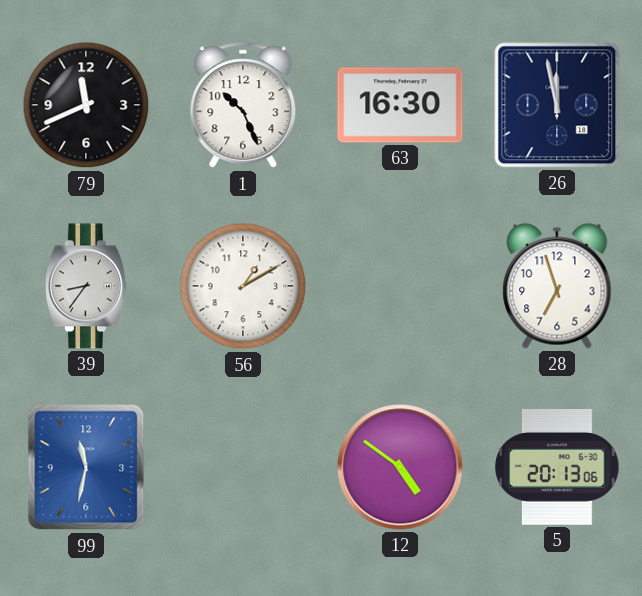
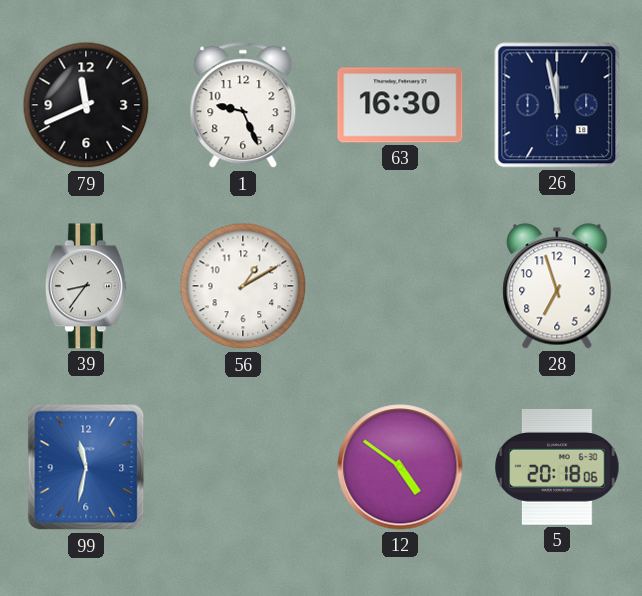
1: 10:26 -> 9:26
5: 20:13 -> 20:18
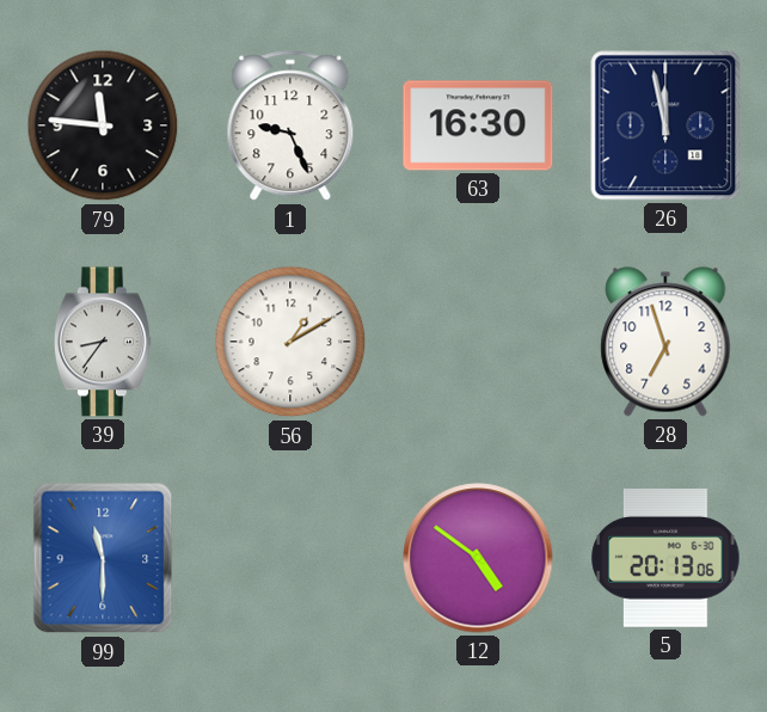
79: 11:41 -> 11:46
99: 11:32 -> 11:30
5: 20:18 -> 20:13
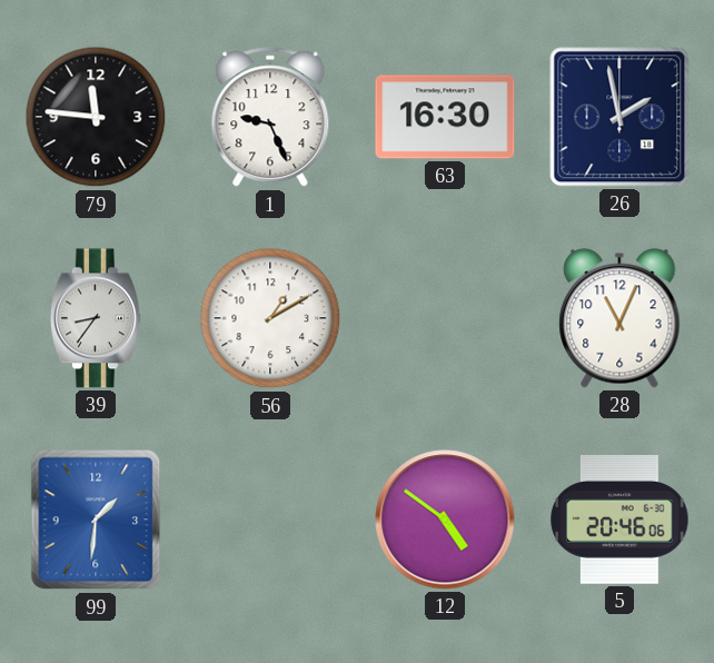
26: 11:58 -> 1:58
28: 6:57 -> 11:04
99: 11:30 -> 1:31
5: 20:13 -> 20:46
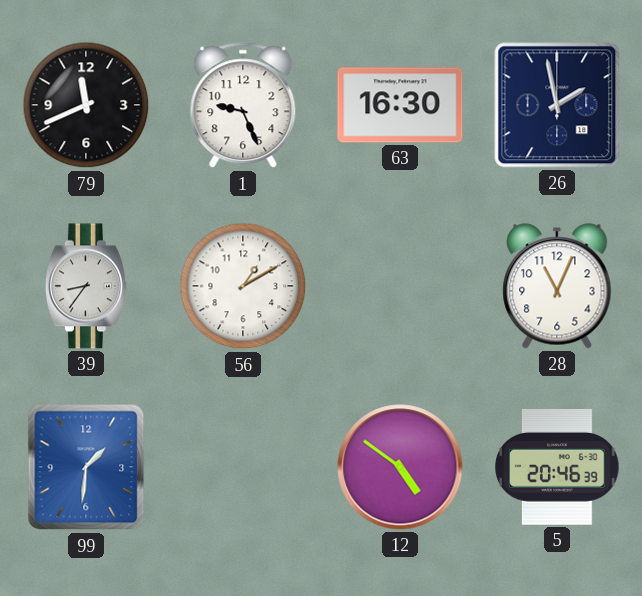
79: 11:46 -> 11:41
5: 20:46:06 -> 20:46:39
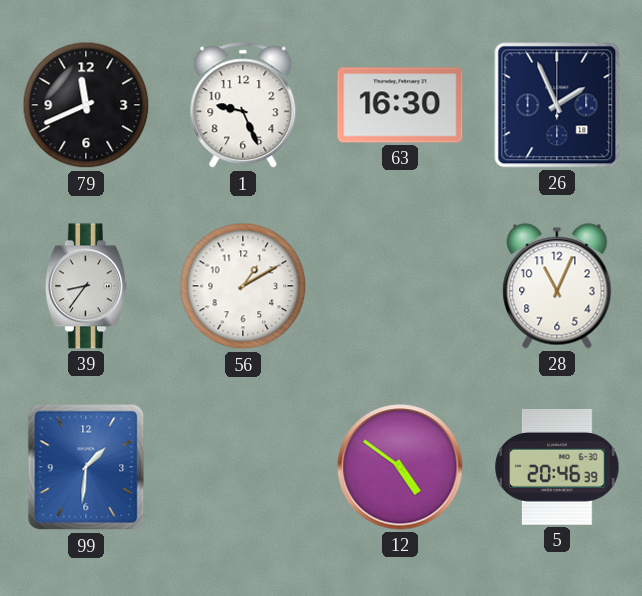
26: 1:58 -> 1:56
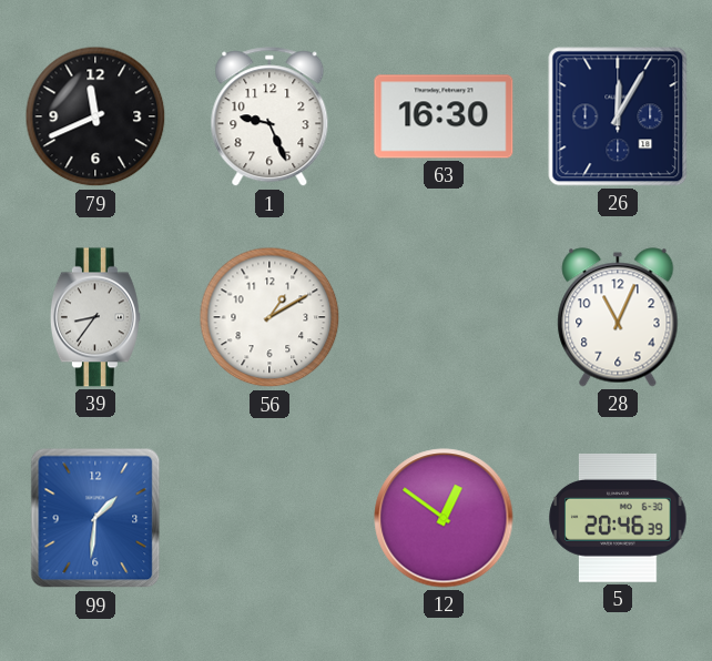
26: 1:56 -> 12:05
12: 4:51 -> 12:51
